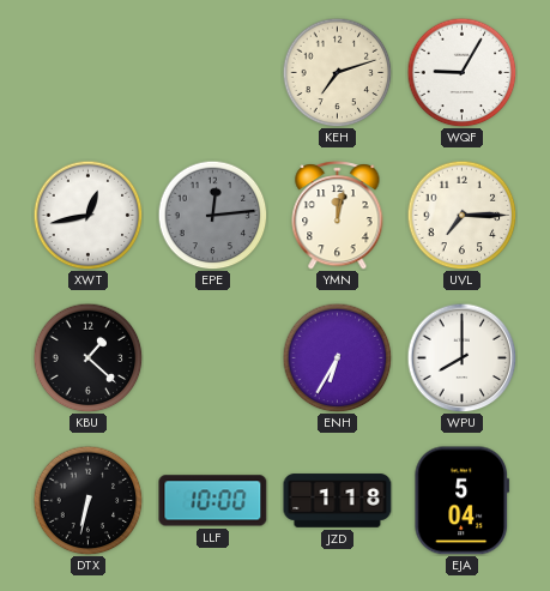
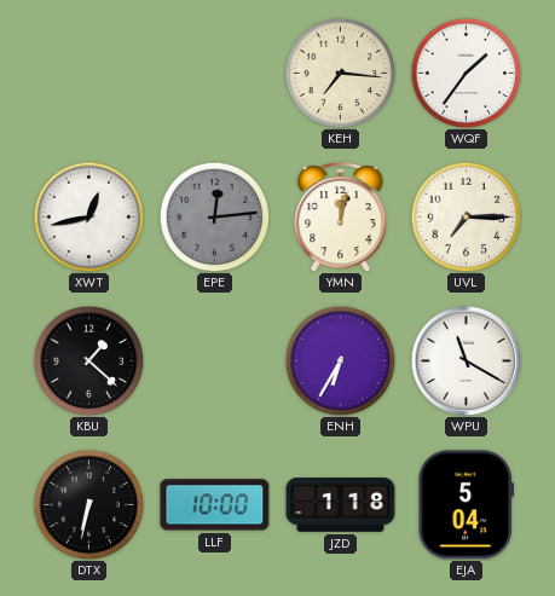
KEH: 7:12 -> 7:16
WQF: 9:05 -> 1:36
WPU: 8:00 -> 11:20
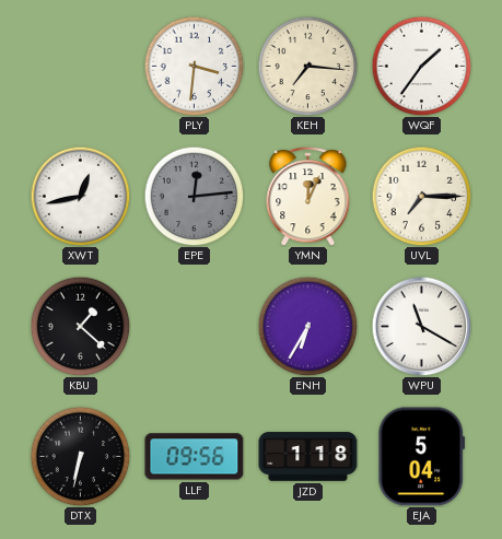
PLY: none -> 3:31
YMN: 12:02 -> 12:04
LLF: 10:00 -> 09:56
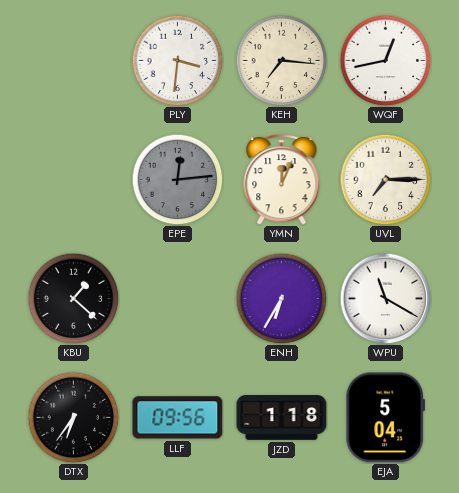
WQF: 1:36 -> 12:43
XWT: 12:43 -> none
DTX: 6:32 -> 6:36
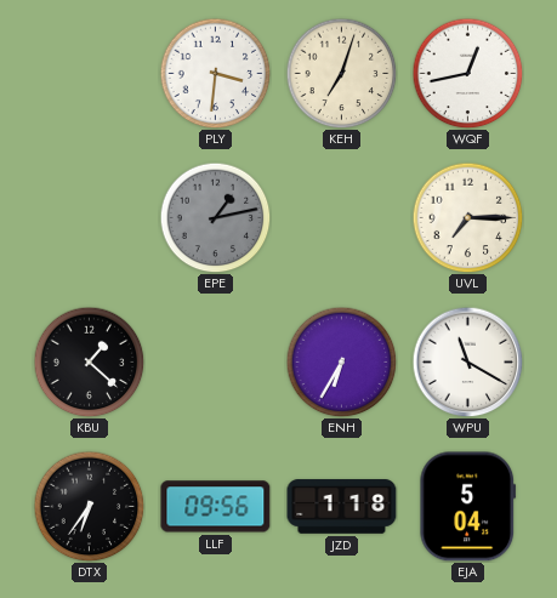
KEH: 7:16 -> 7:03
EPE: 12:14 -> 1:13
YMN: 12:04 -> none
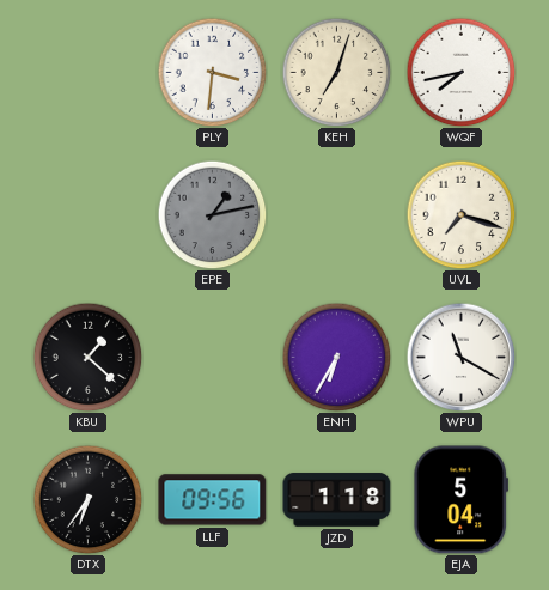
WQF: 12:43 -> 7:43
UVL: 7:15 -> 7:18
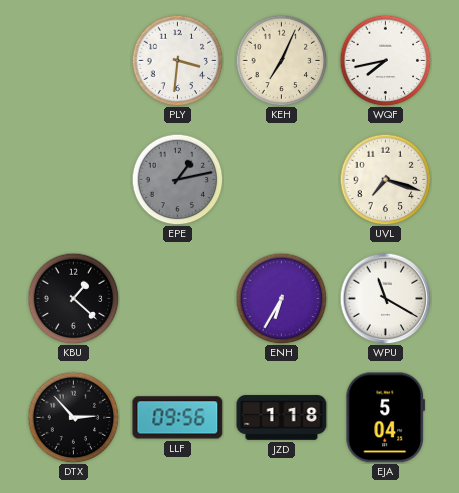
KEH: 7:03 -> 7:04
DTX: 6:36 -> 2:53
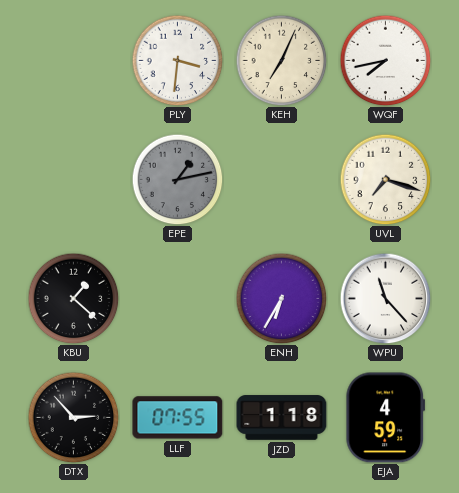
WPU: 11:20 -> 11:23
LLF: 09:56 -> 07:55
EJA: 5:04 -> 4:59
